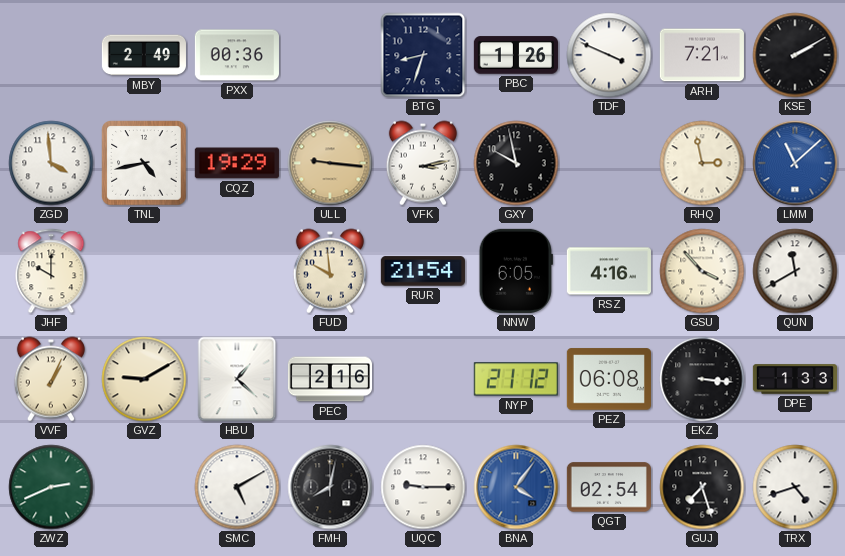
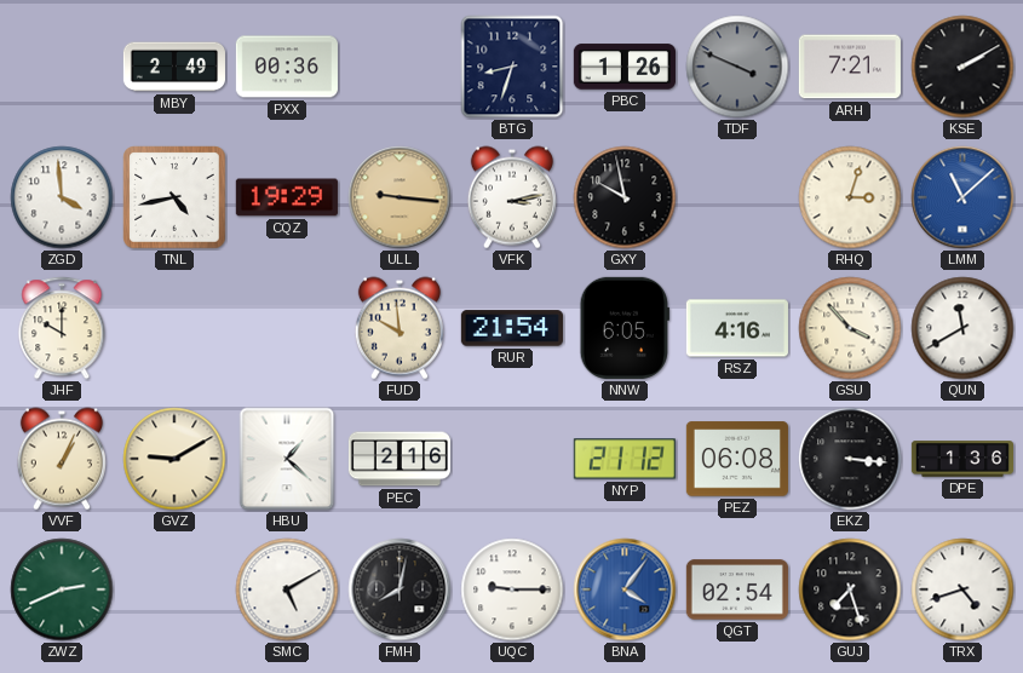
TDF dial: white -> grey
RHQ: 2:58 -> 3:03
DPE: 1:33 -> 1:36
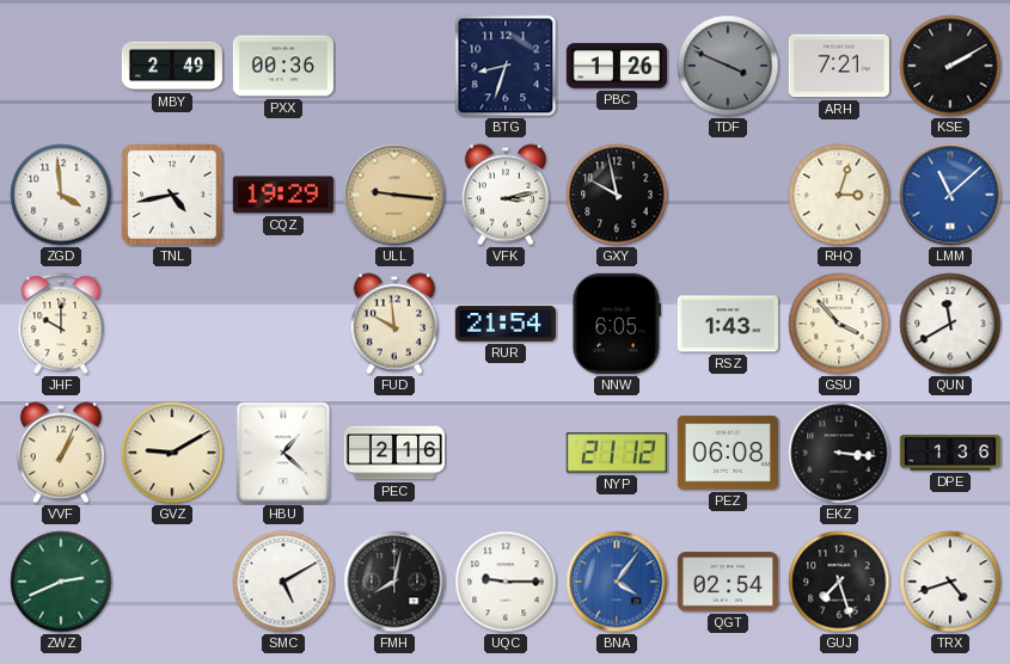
RSZ: 4:16 -> 1:43
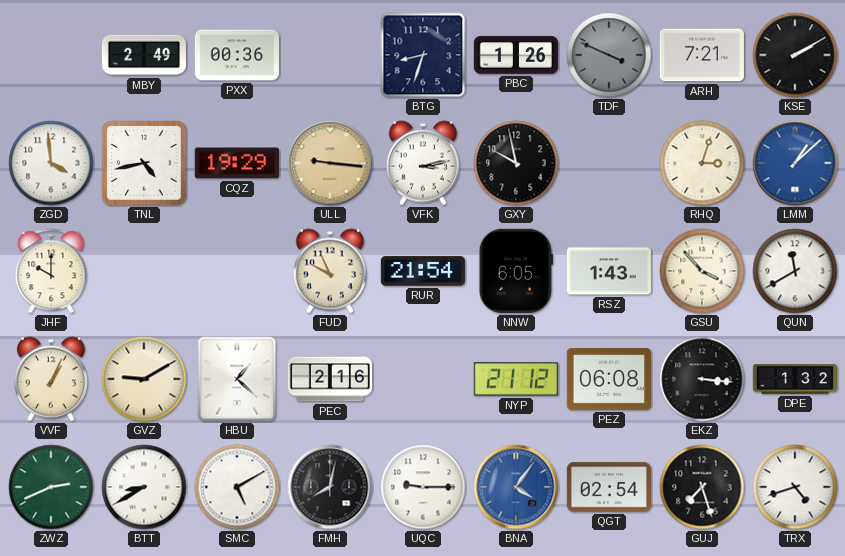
LMM: 11:08 -> 1:08
FUD: 9:59 -> 9:56
DPE: 1:36 -> 1:32
BTT: none -> 8:40
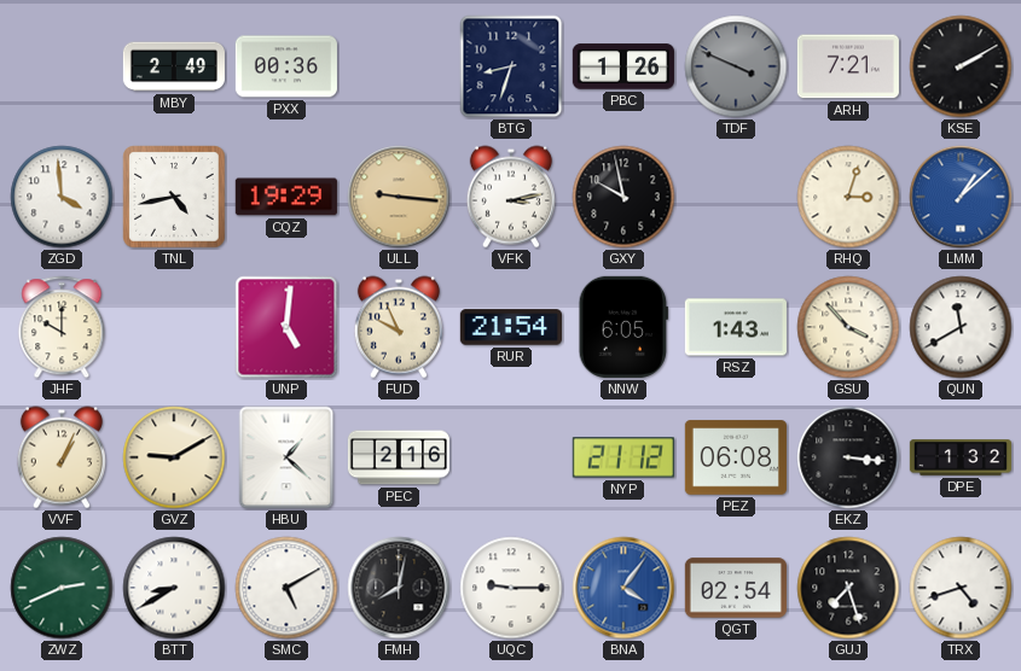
UNP: none -> 5:01
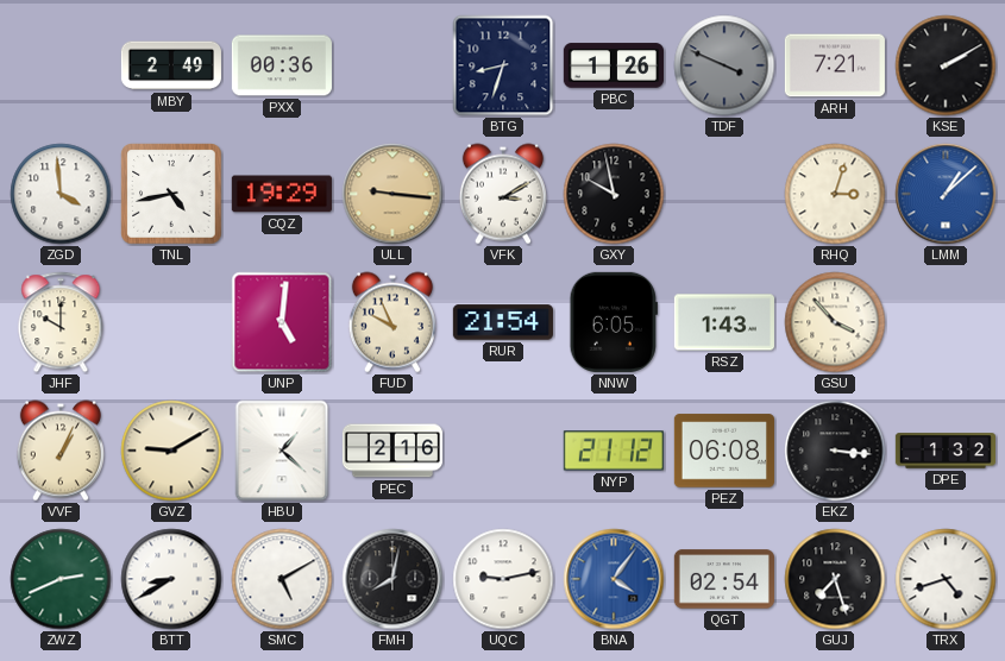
VFK: 3:13 -> 3:10
QUN: 11:40 -> none
UQC: 9:15 -> 9:13
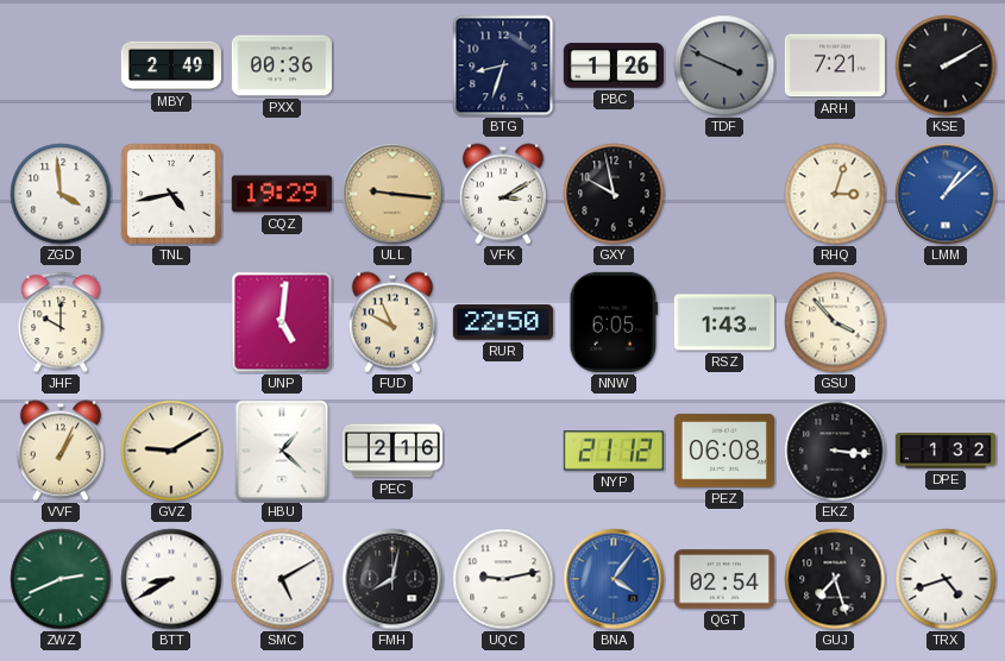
RUR: 21:54 -> 22:50
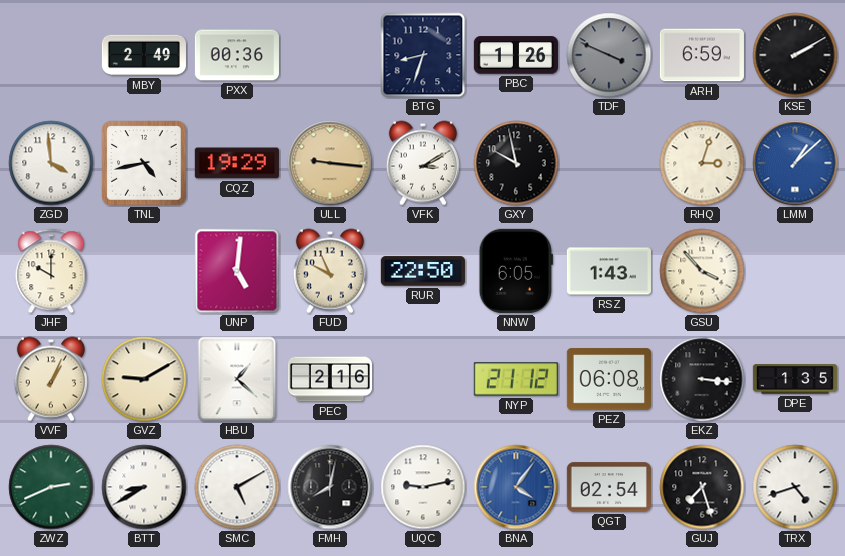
ARH: 7:21 -> 6:59
DPE: 1:32 -> 1:35
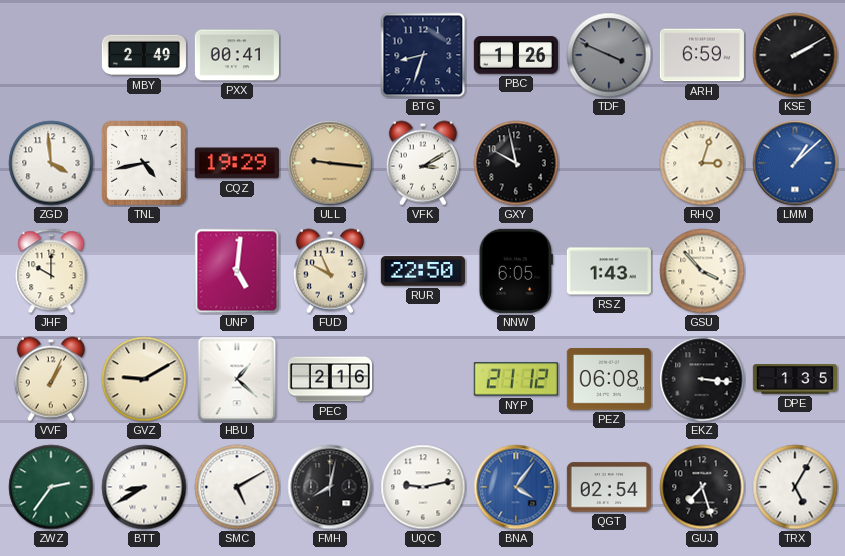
PXX: 00:36 -> 00:41
ZWZ: 2:41 -> 2:36
TRX: 4:42 -> 5:05
